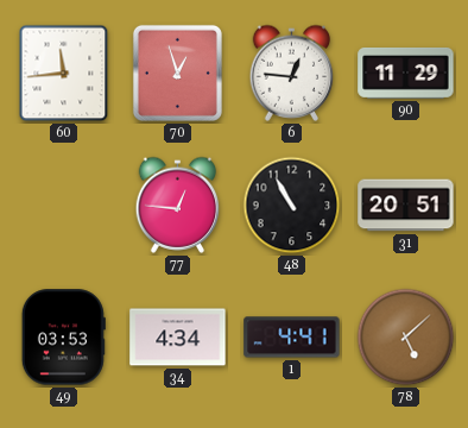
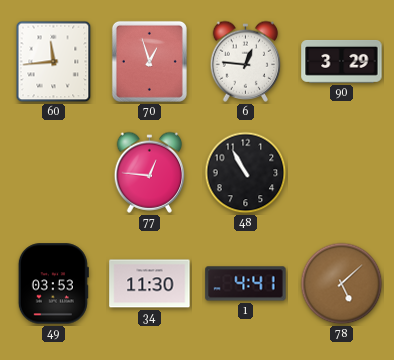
90: 11:29 -> 3:29
31: 20:51 -> none
34: 4:34 -> 11:30
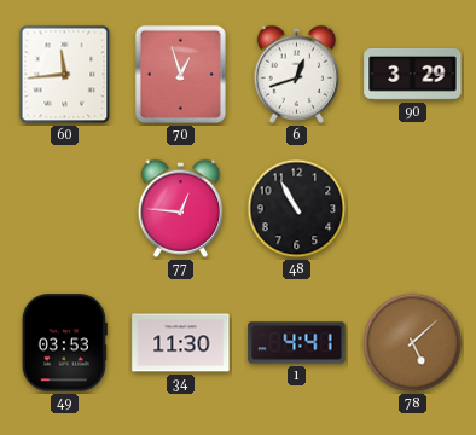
6: 12:46 -> 12:42
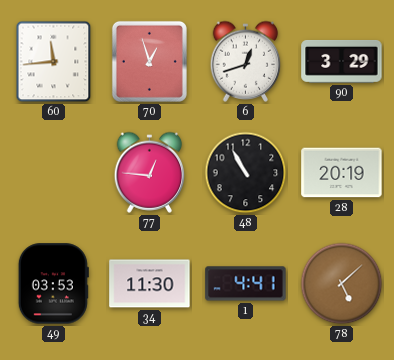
28: none -> 20:19
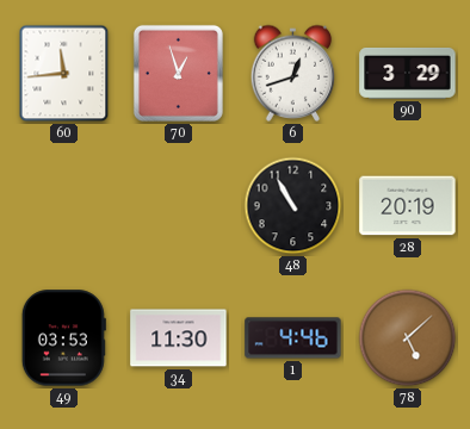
77: 12:46 -> none
1: 4:41 -> 4:46
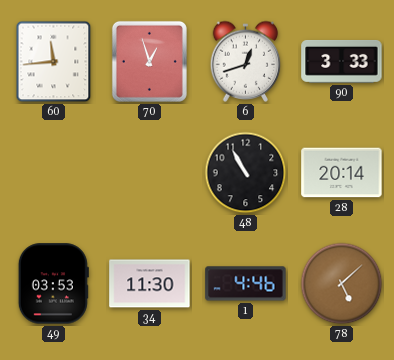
90: 3:29 -> 3:33
28: 20:19 -> 20:14
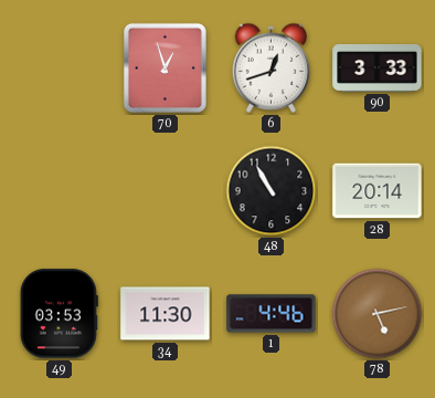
60: 11:44 -> none
78: 5:08 -> 5:13
